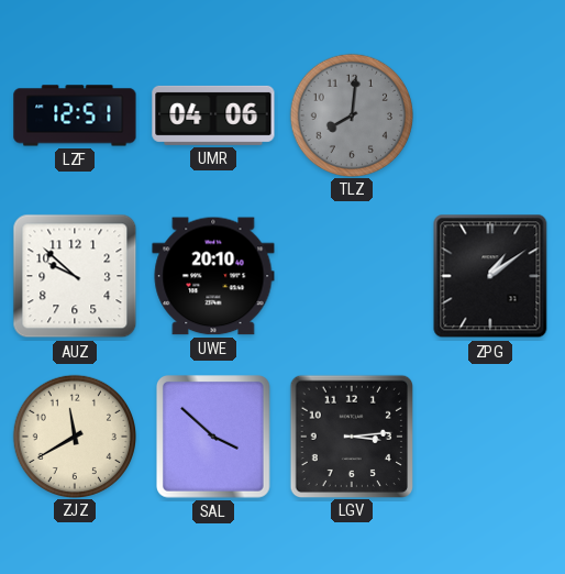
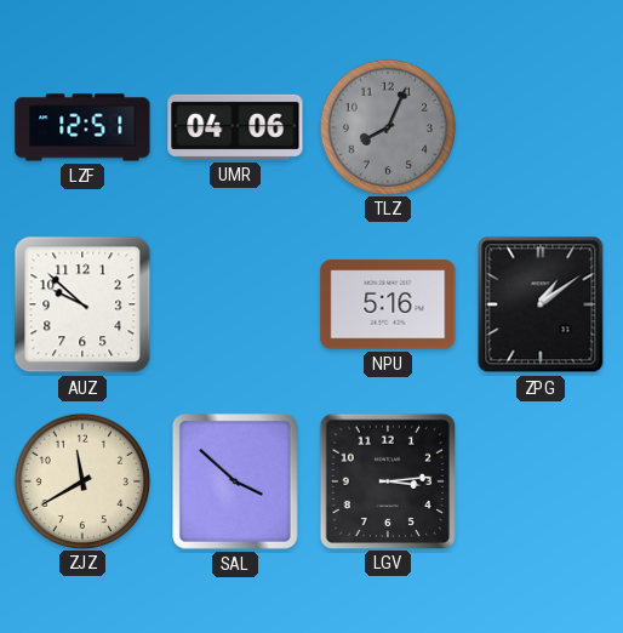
TLZ: 8:01 -> 8:04
UWE: 20:10 -> none
NPU: none -> 5:16
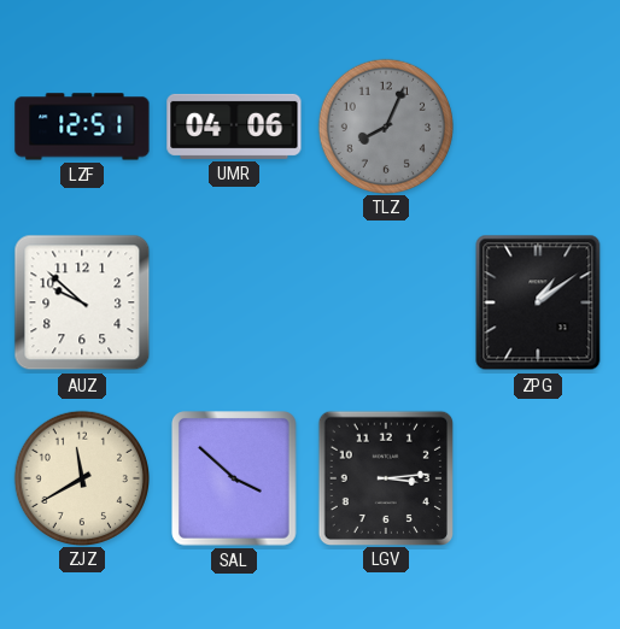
NPU: 5:16 -> none
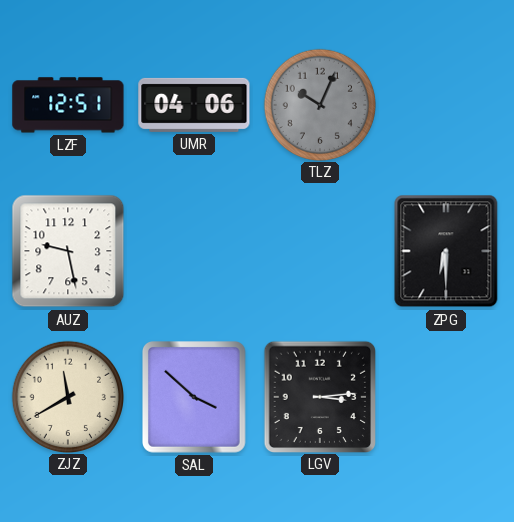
TLZ: 8:04 -> 10:04
AUZ: 9:52 -> 9:28
ZPG: 1:09 -> 6:30
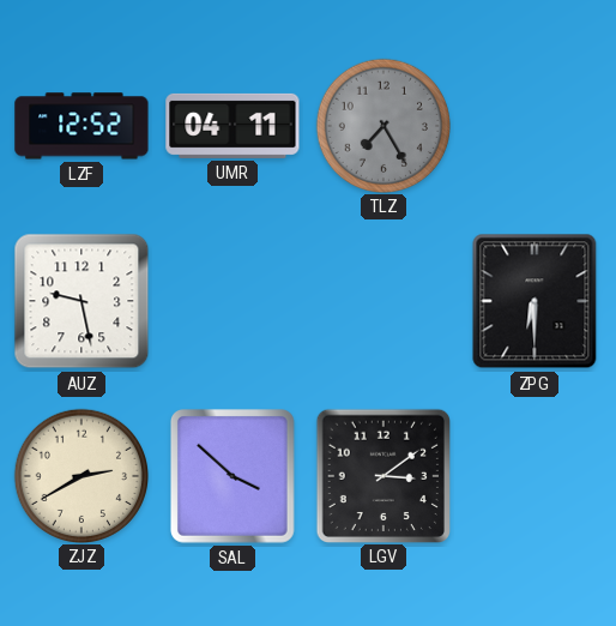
LZF: 12:51 -> 12:52
UMR: 04:06 -> 04:11
TLZ: 10:04 -> 7:25
ZJZ: 11:40 -> 2:40
LGV: 3:14 -> 3:09
